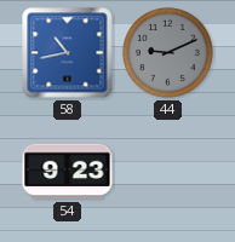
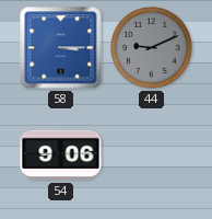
58: 10:43 -> 3:15
54: 9:23 -> 9:06
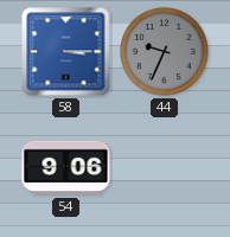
44: 9:11 -> 9:34
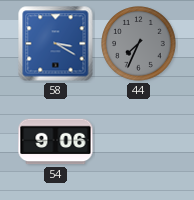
58: 3:15 -> 3:20
44: 9:34 -> 7:34
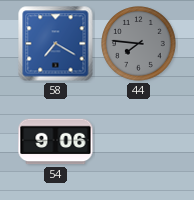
58: 3:20 -> 7:20
44: 7:34 -> 7:46
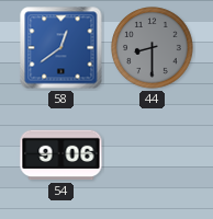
58: 7:20 -> 12:39
44: 7:46 -> 8:30
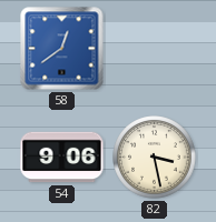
44: 8:30 -> none
82: none -> 3:28
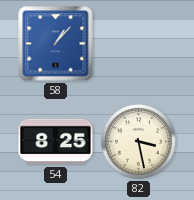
58: 12:39 -> 1:07
54: 9:06 -> 8:25
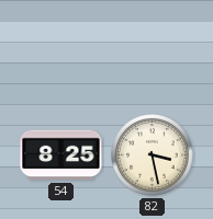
58: 1:07 -> none
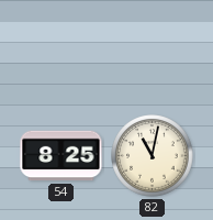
82: 3:28 -> 11:02
